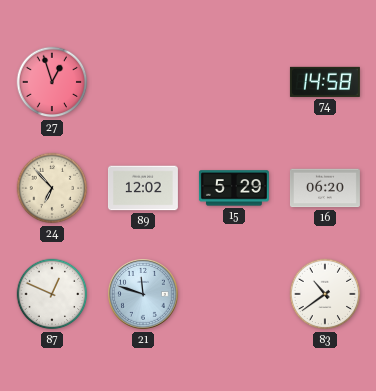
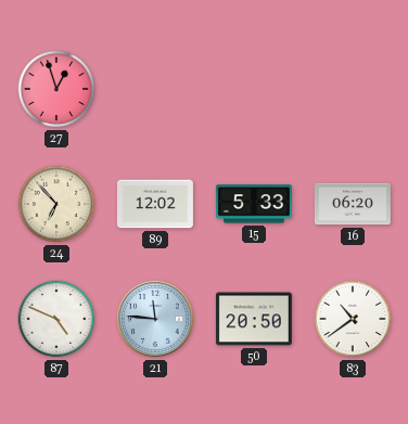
74: 14:58 -> none
15: 5:29 -> 5:33
87: 12:49 -> 4:49
21: 11:48 -> 11:46
50: none -> 20:50
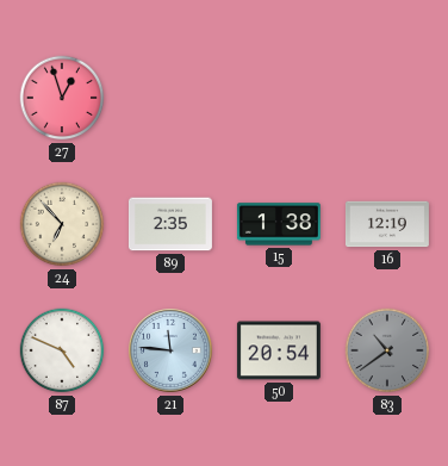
89: 12:02 -> 2:35
15: 5:33 -> 1:38
16: 06:20 -> 12:19
50: 20:50 -> 20:54
83 dial: white -> grey
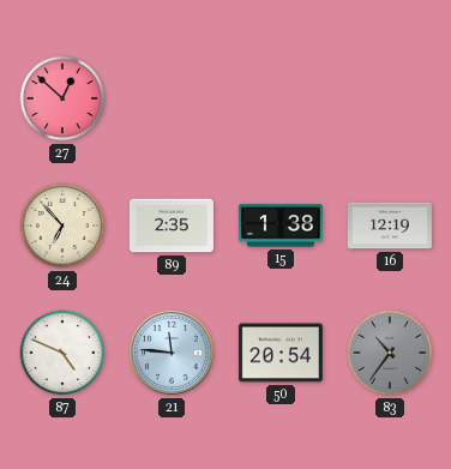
27: 12:57 -> 12:52
83: 10:39 -> 10:36
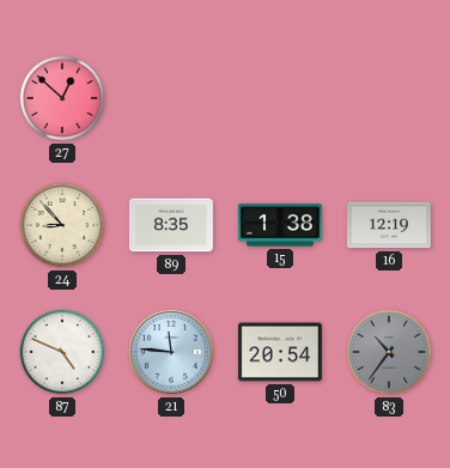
24: 6:53 -> 8:53
89: 2:35 -> 8:35
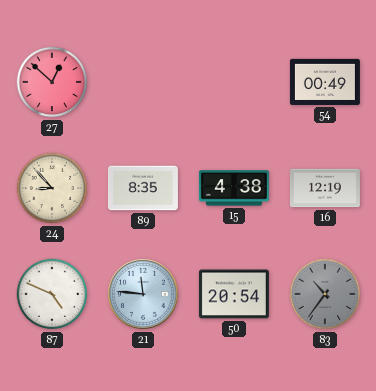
54: none -> 00:49
15: 1:38 -> 4:38
